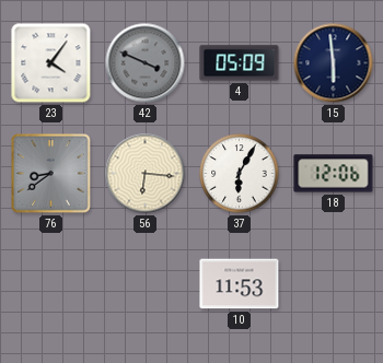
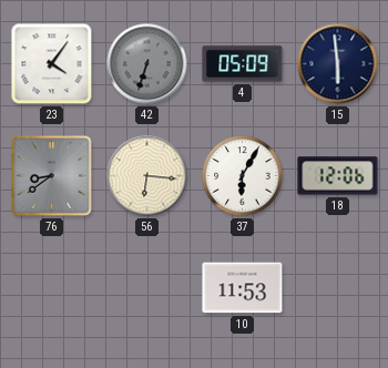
42: 3:49 -> 6:33
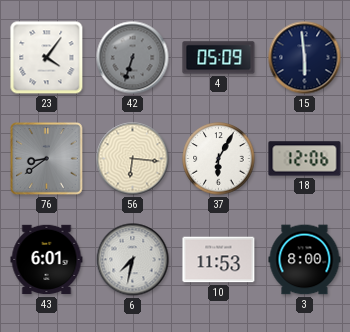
43: none -> 6:01
6: none -> 7:32
3: none -> 8:00
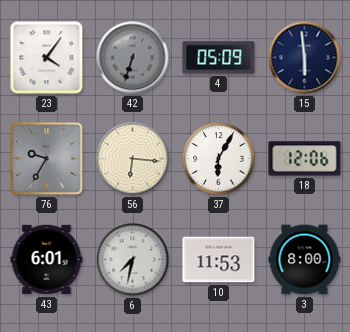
76: 8:39 -> 9:35
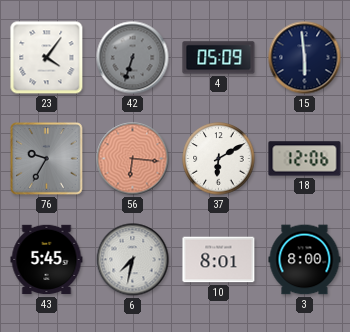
56 dial: cream -> salmon
37: 6:05 -> 6:10
43: 6:01 -> 5:45
10: 11:53 -> 8:01
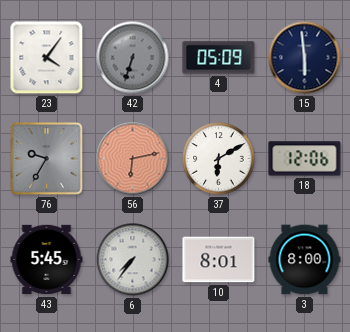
56: 6:16 -> 6:13
6: 7:32 -> 7:36
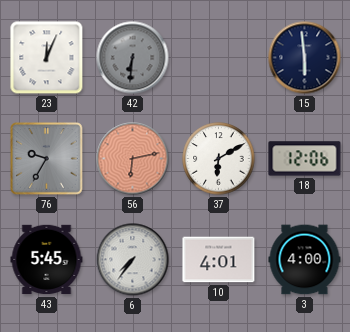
23: 4:06 -> 12:04
42: 6:33 -> 6:31
4: 05:09 -> none
10: 8:01 -> 4:01
3: 8:00 -> 4:00
